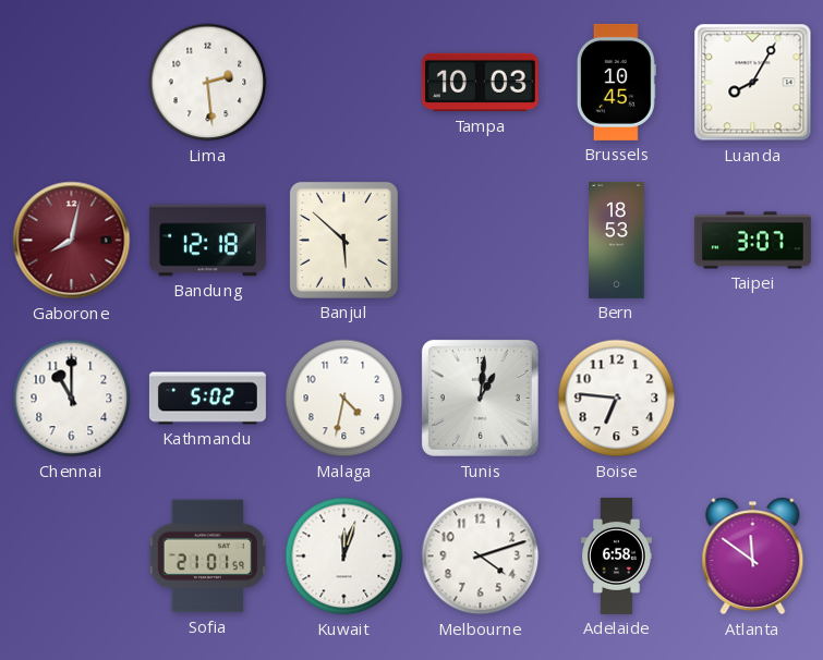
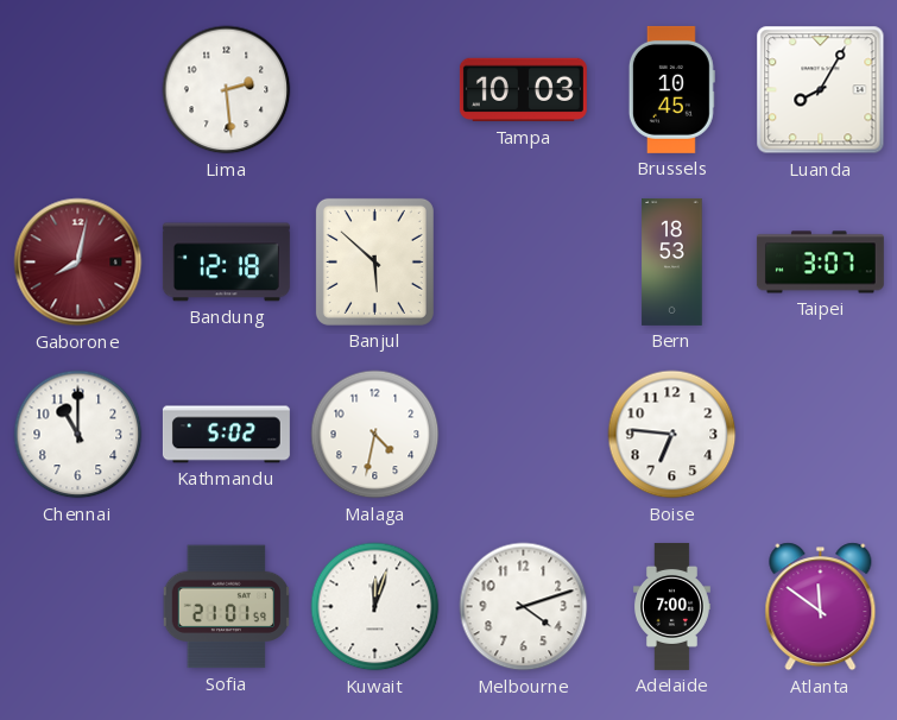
Tunis: 1:01 -> none
Adelaide: 6:58 -> 7:00
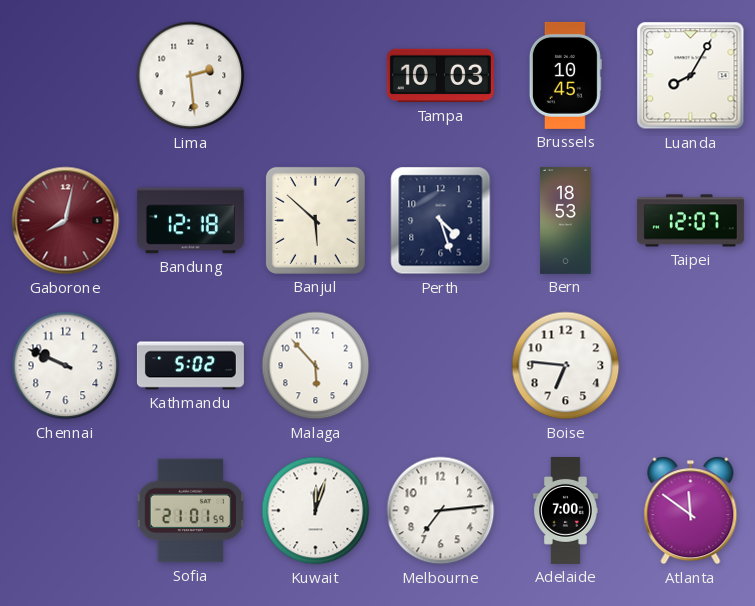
Perth: none -> 4:27
Taipei: 3:07 -> 12:07
Chennai: 11:00 -> 9:49
Malaga: 4:32 -> 5:53
Melbourne: 4:12 -> 7:14
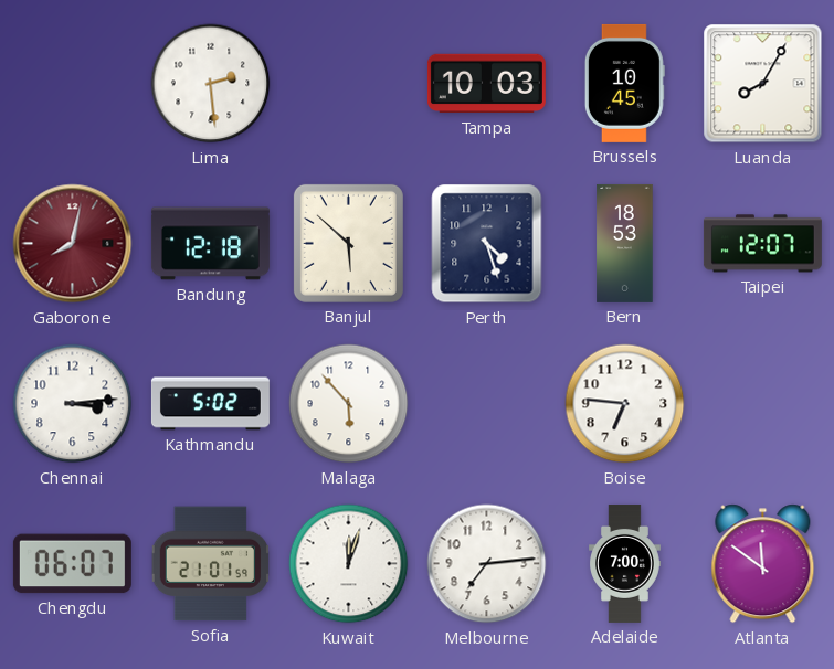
Chennai: 9:49 -> 3:14
Chengdu: none -> 06:07
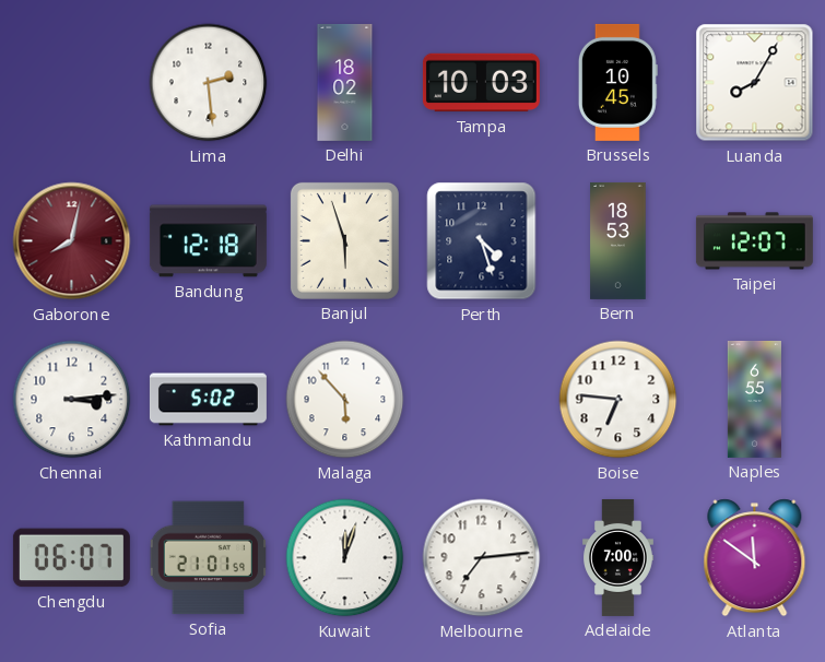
Delhi: none -> 18:02
Banjul: 5:52 -> 5:57
Naples: none -> 6:55
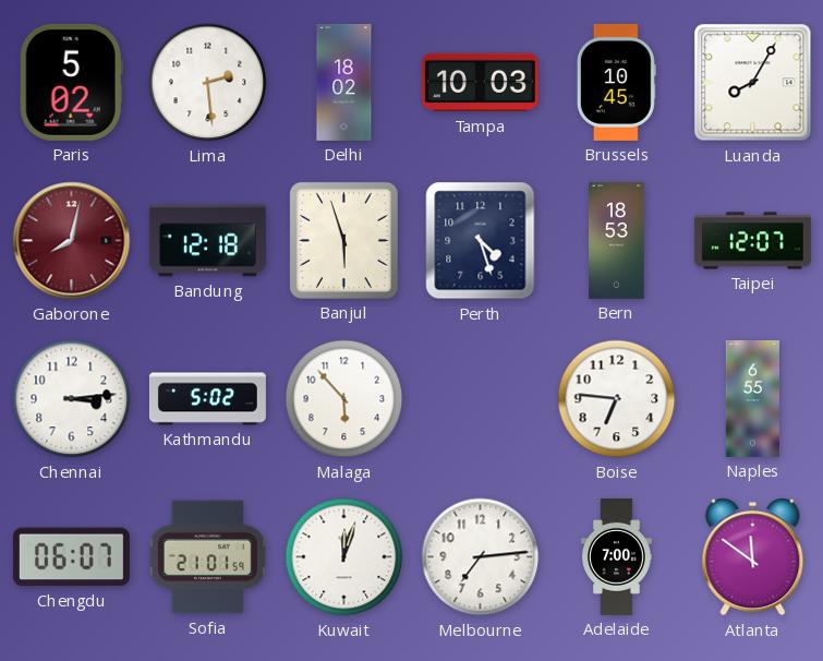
Paris: none -> 5:02
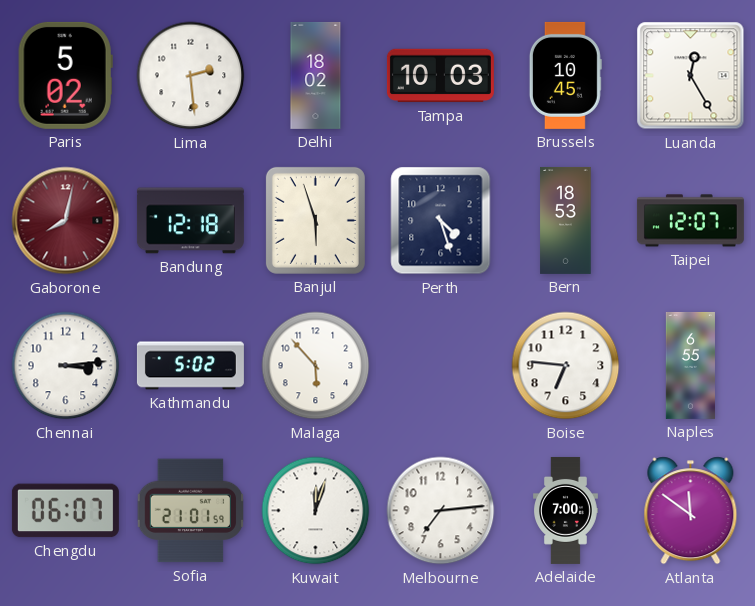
Luanda: 8:05 -> 12:25
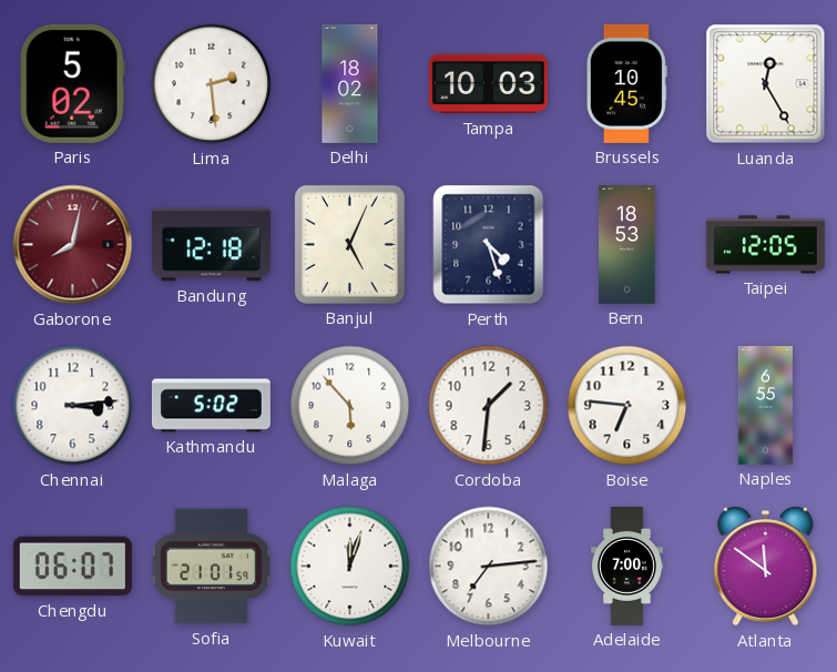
Banjul: 5:57 -> 5:04
Taipei: 12:07 -> 12:05
Cordoba: none -> 1:31
